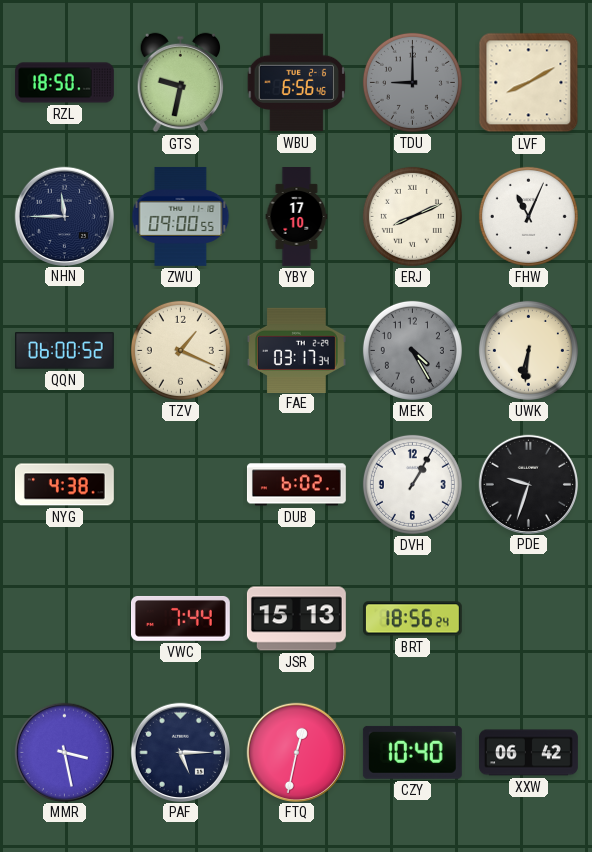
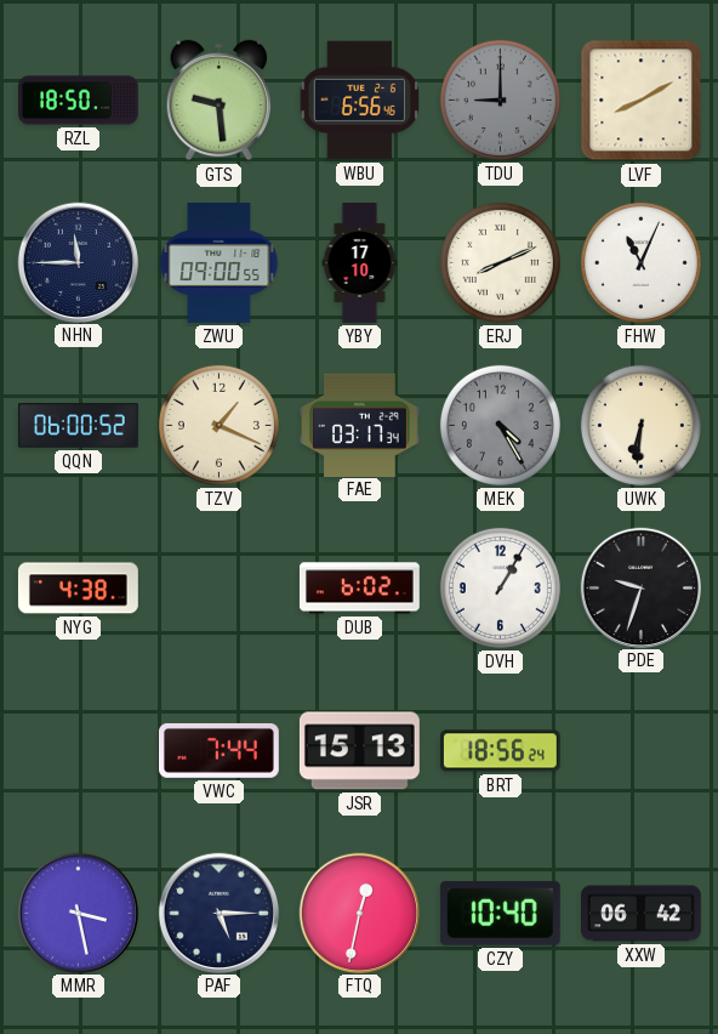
GTS: 9:32 -> 9:29
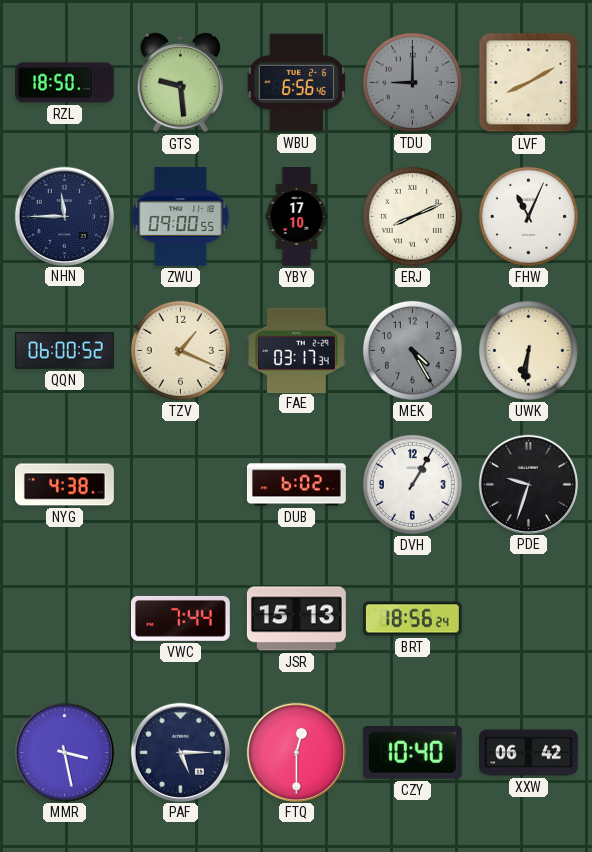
FTQ: 12:32 -> 12:30
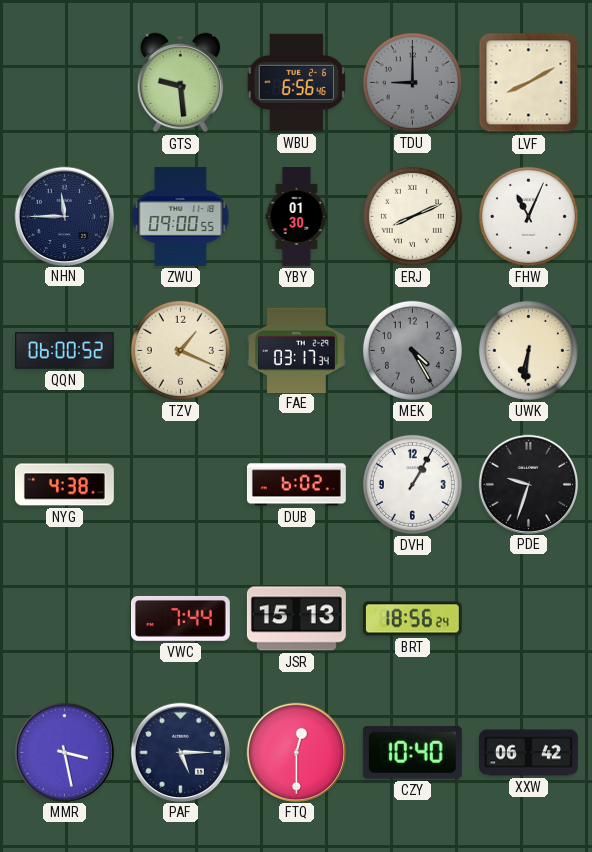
RZL: 18:50 -> none
YBY: 17:10 -> 01:30
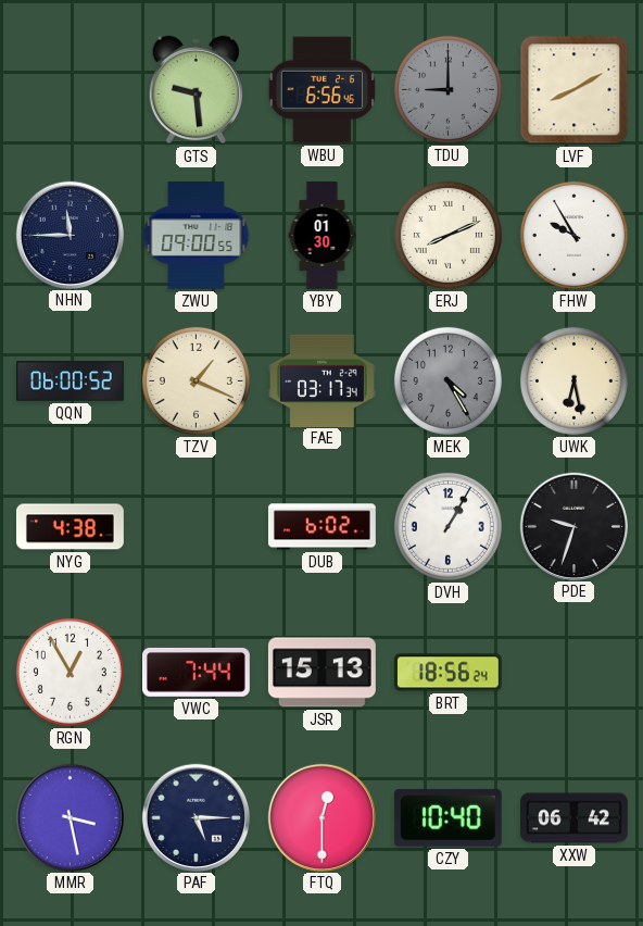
FHW: 11:04 -> 9:55
UWK: 6:31 -> 6:28
RGN: none -> 12:55
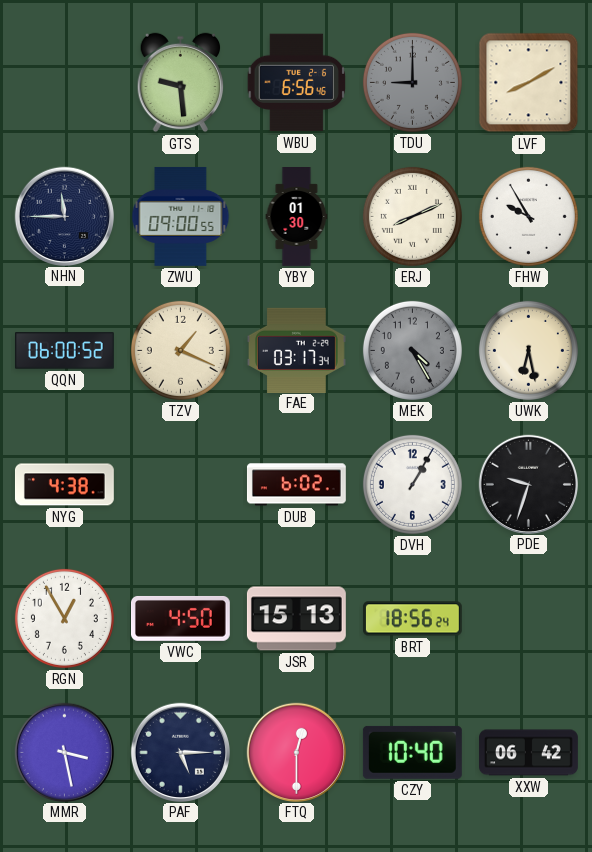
VWC: 7:44 -> 4:50
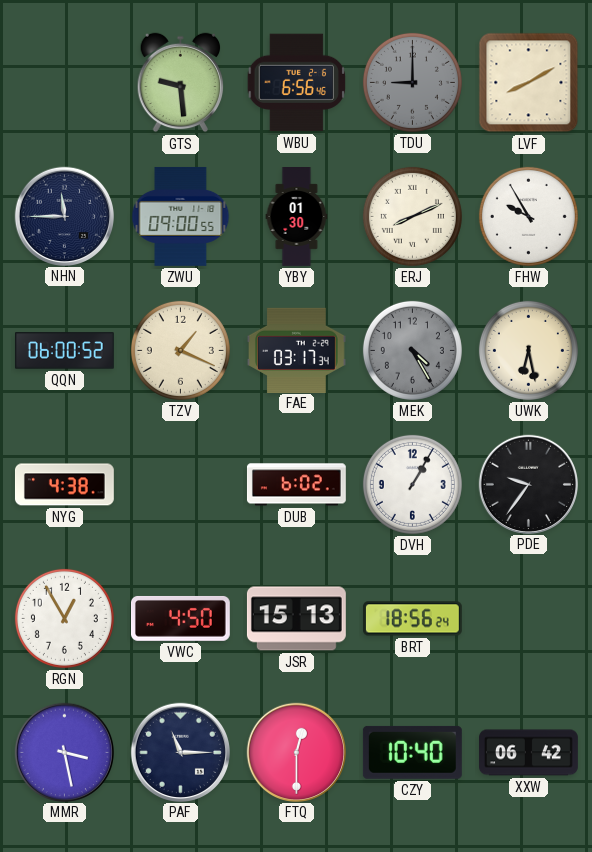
PDE: 9:33 -> 9:36
PAF: 5:15 -> 11:15
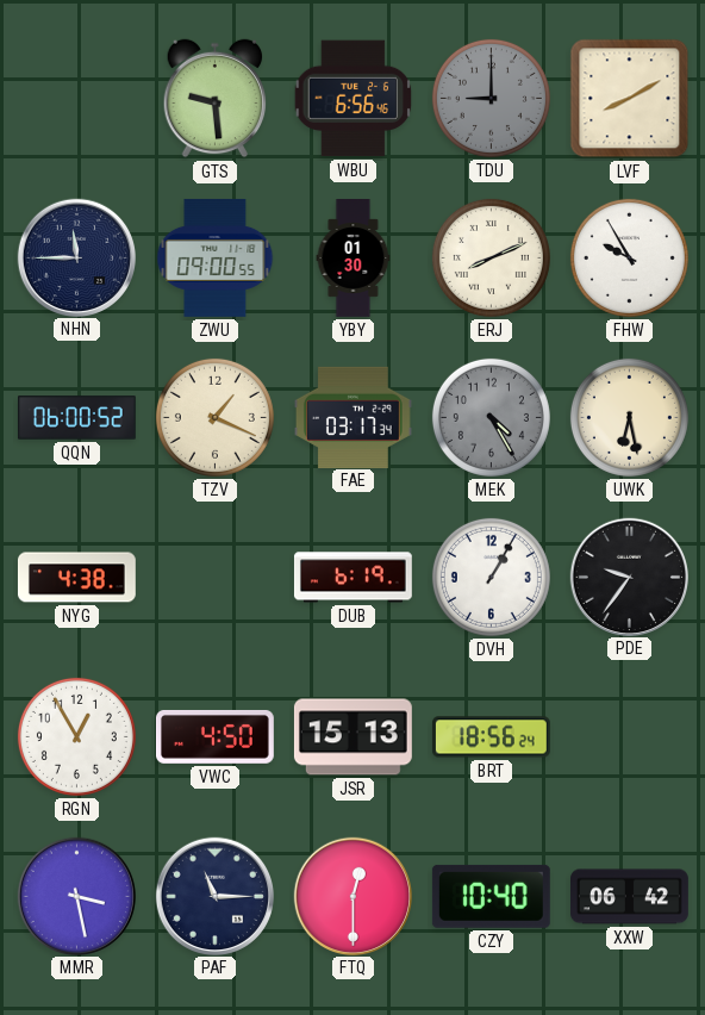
DUB: 6:02 -> 6:19
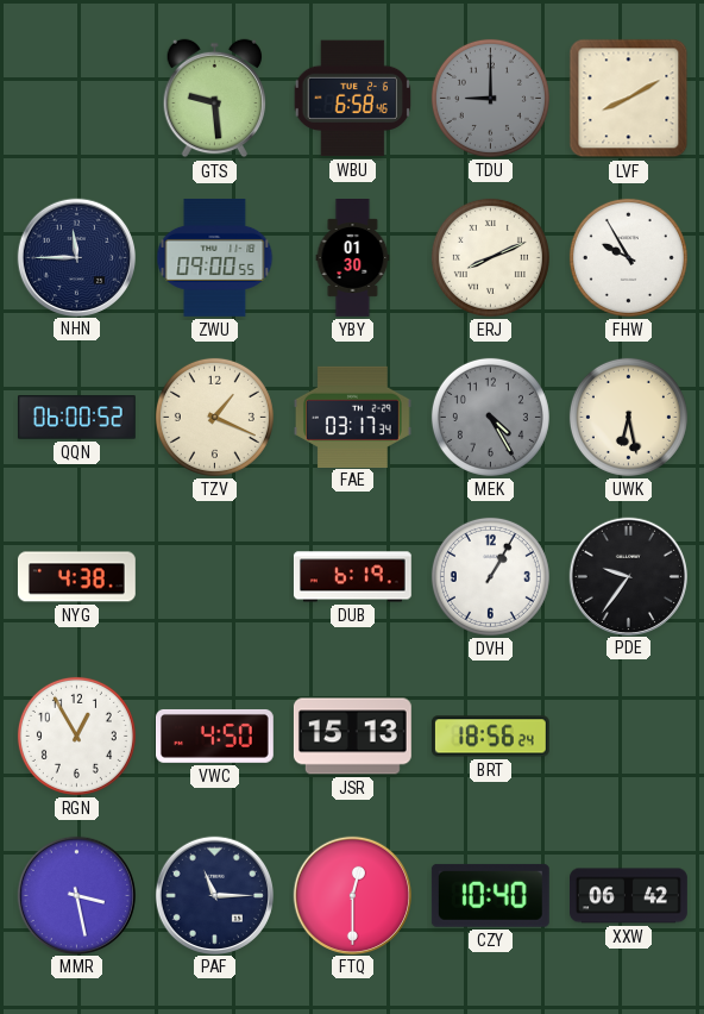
WBU: 6:56 -> 6:58
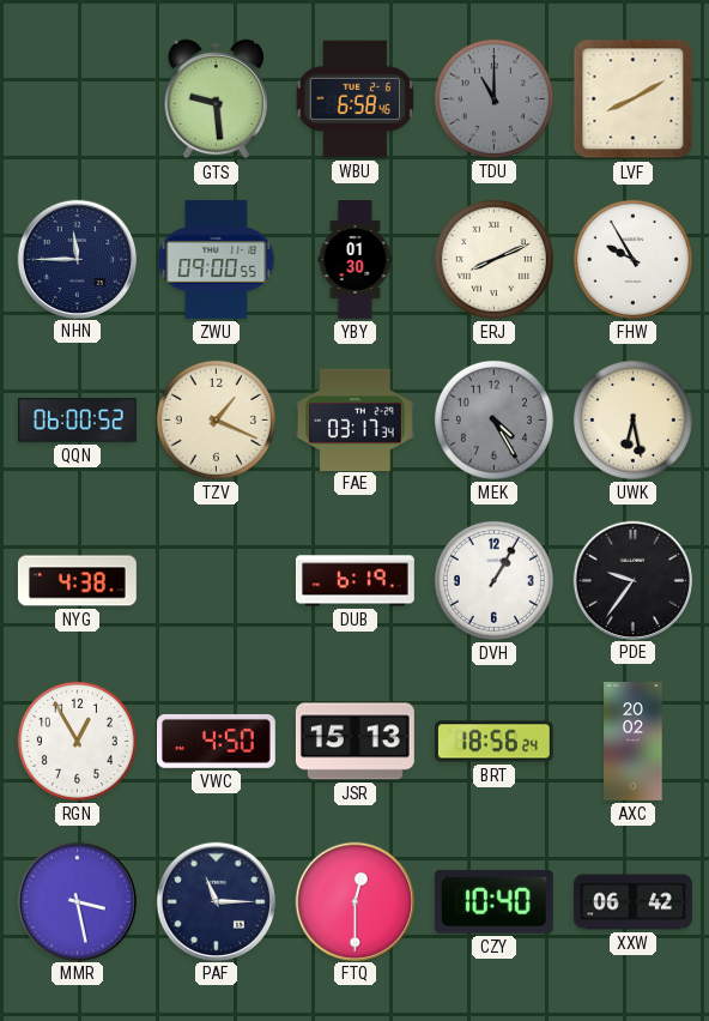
TDU: 9:00 -> 11:00
AXC: none -> 20:02
